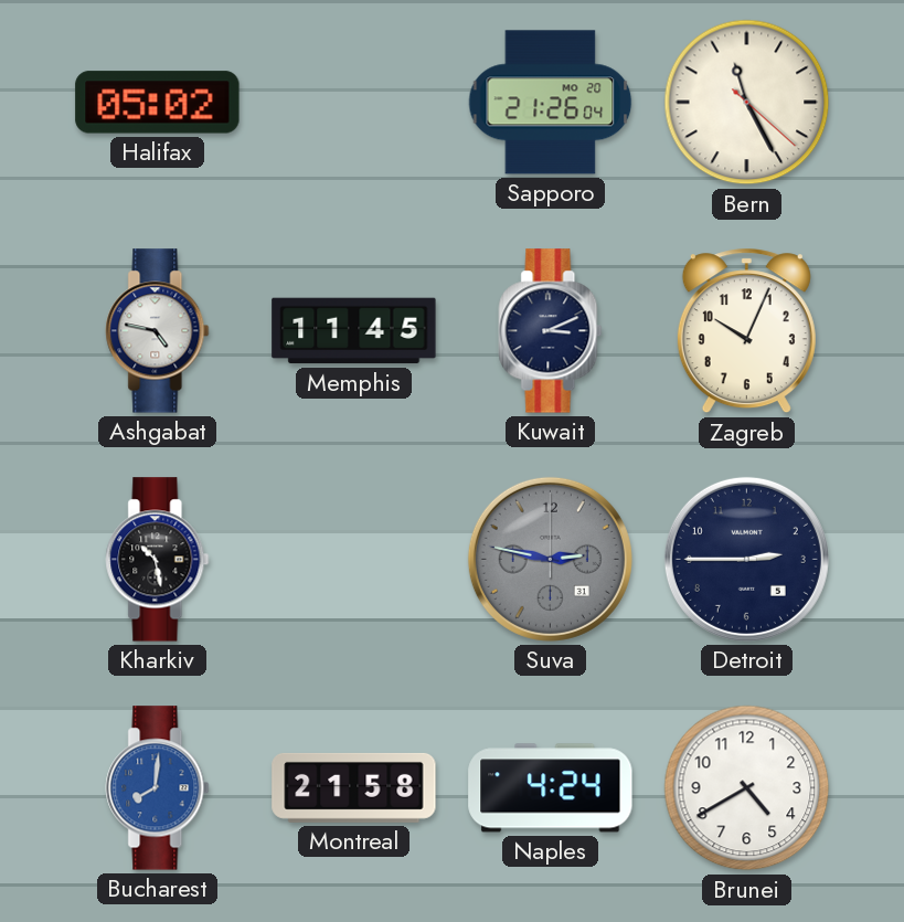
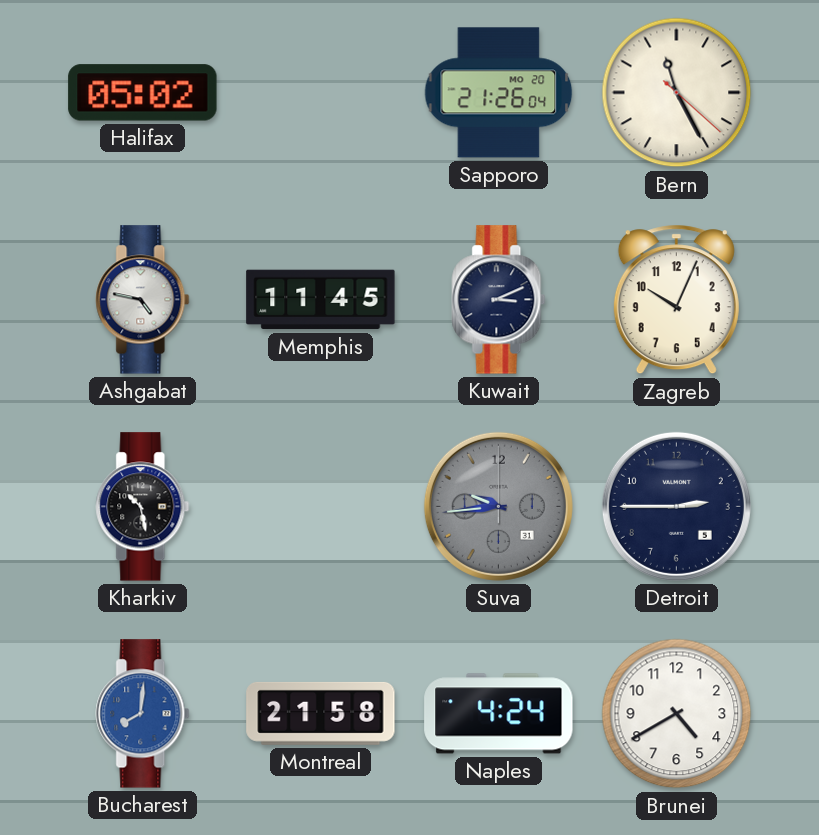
Suva: 2:47 -> 9:44
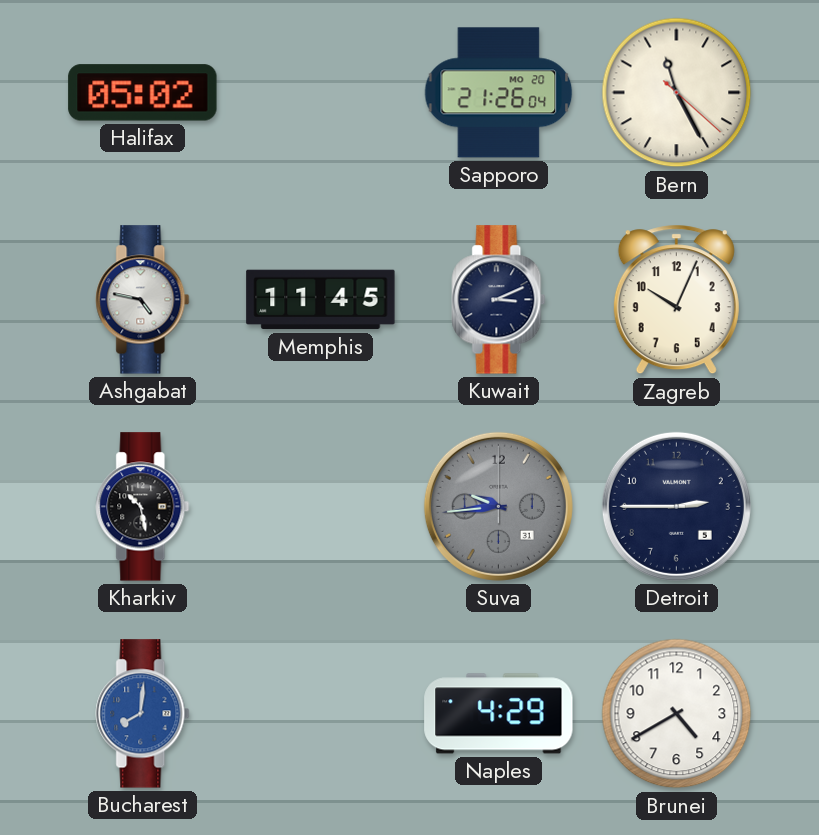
Montreal: 21:58 -> none
Naples: 4:24 -> 4:29
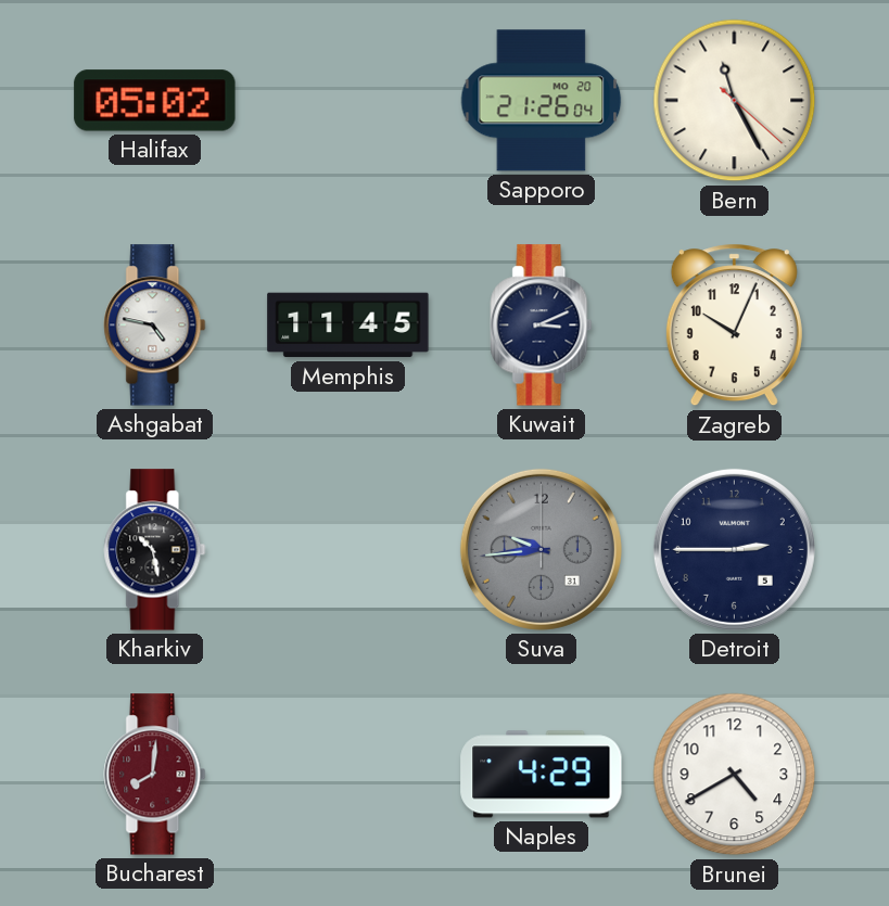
Bucharest dial: blue -> burgundy
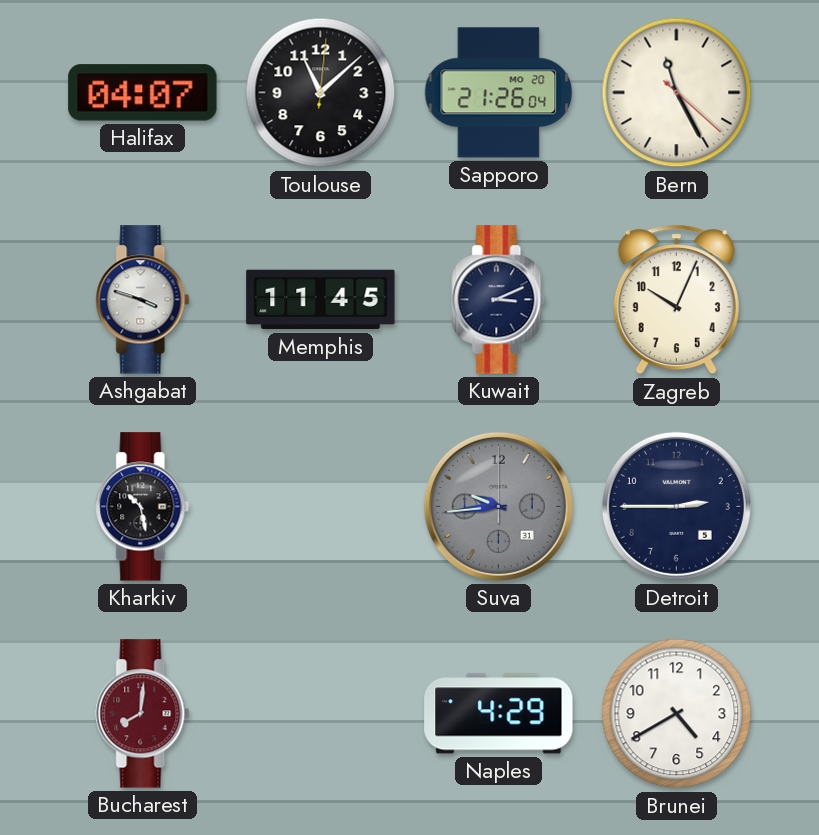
Halifax: 05:02 -> 04:07
Toulouse: none -> 11:08
Ashgabat: 4:47 -> 3:48
